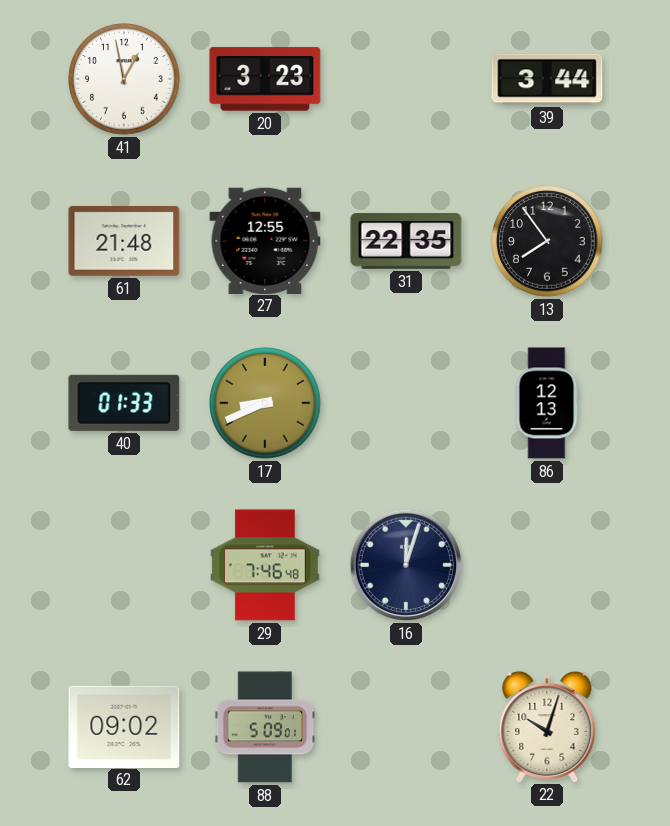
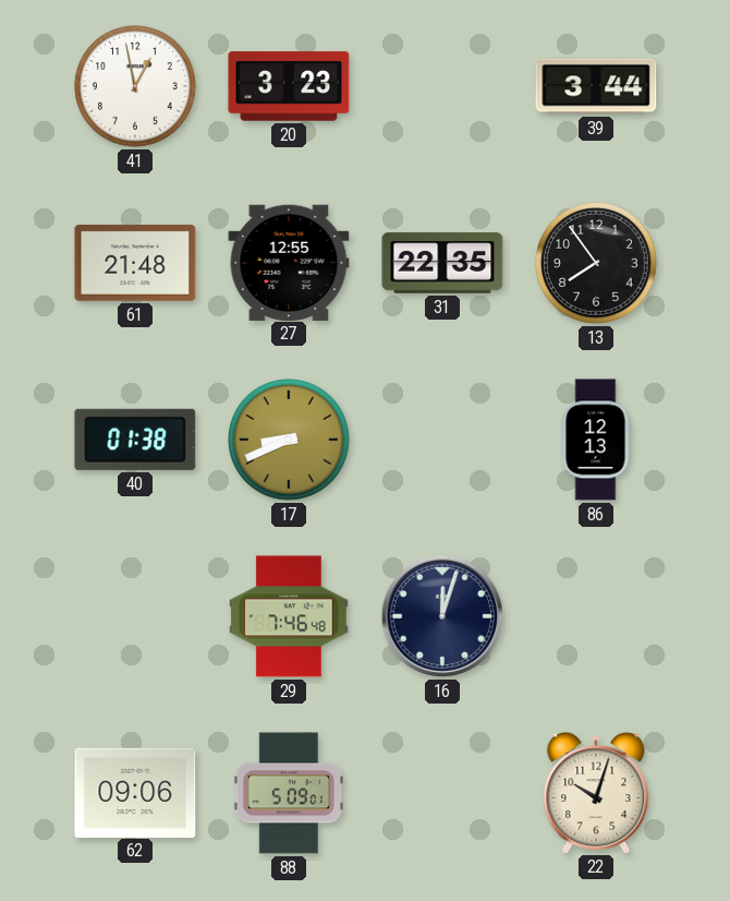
40: 01:33 -> 01:38
62: 09:02 -> 09:06
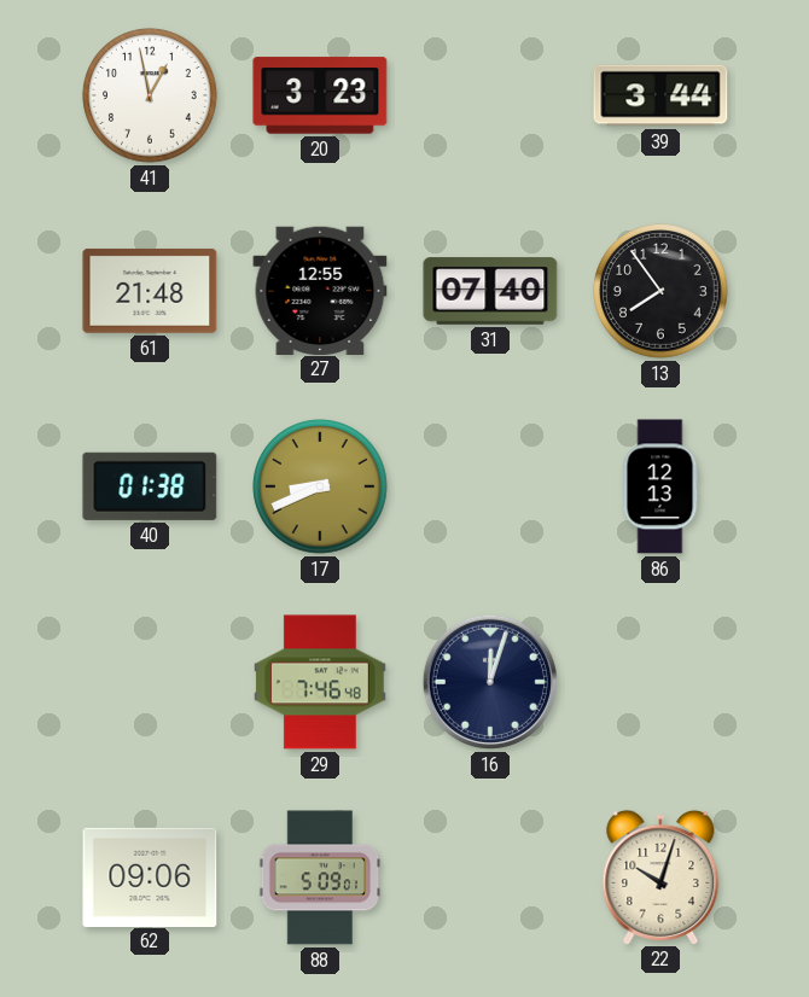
31: 22:35 -> 07:40
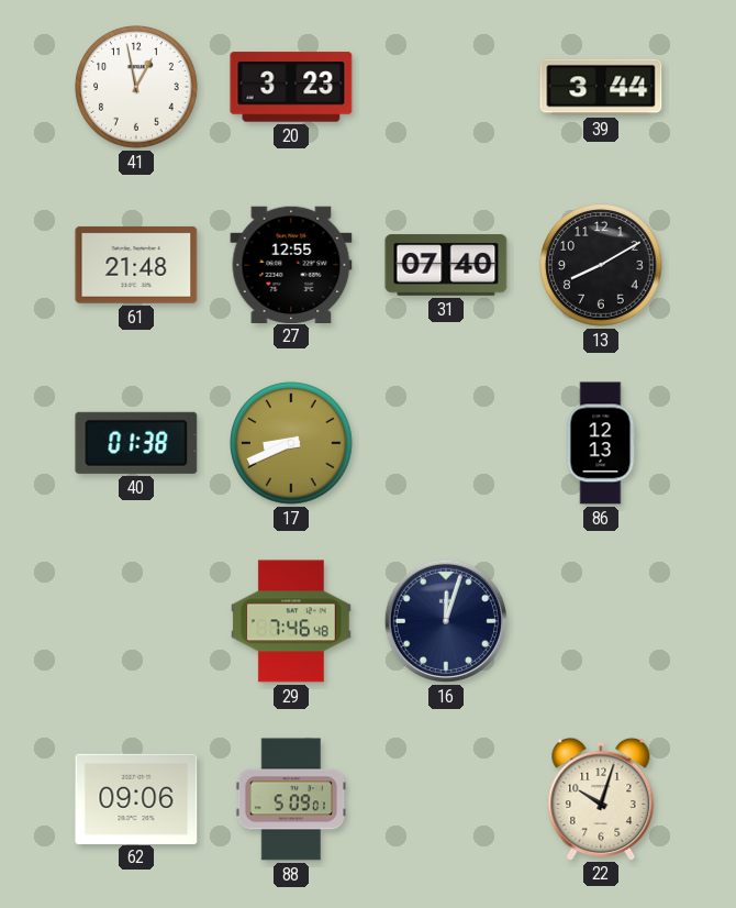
13: 7:54 -> 8:10
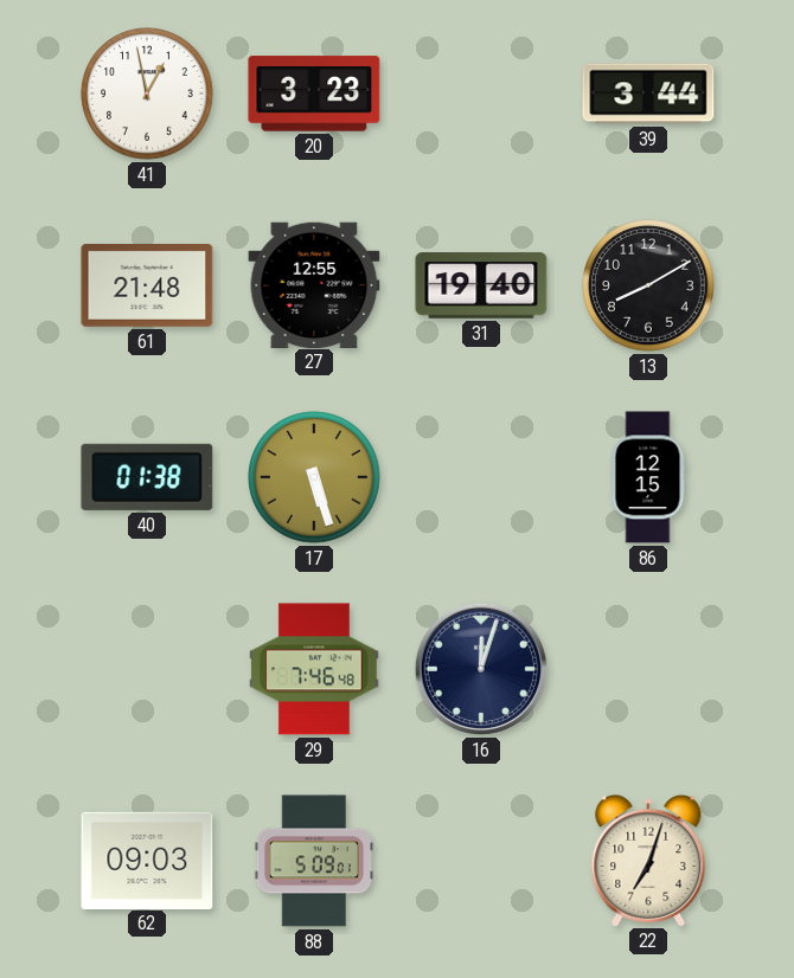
31: 07:40 -> 19:40
17: 8:41 -> 5:27
86: 12:13 -> 12:15
62: 09:06 -> 09:03
22: 10:03 -> 7:03
